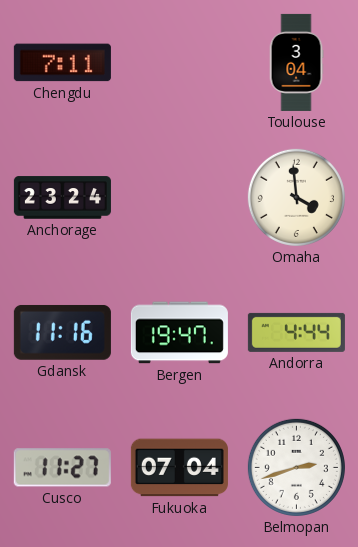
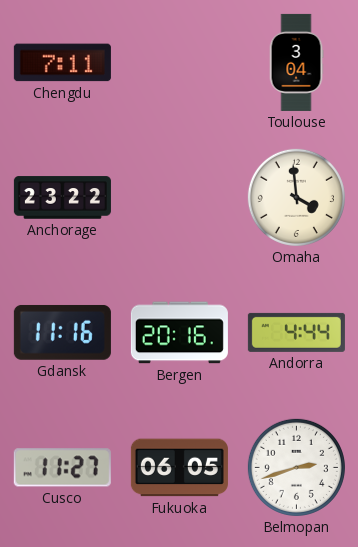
Anchorage: 23:24 -> 23:22
Bergen: 19:47 -> 20:16
Fukuoka: 07:04 -> 06:05
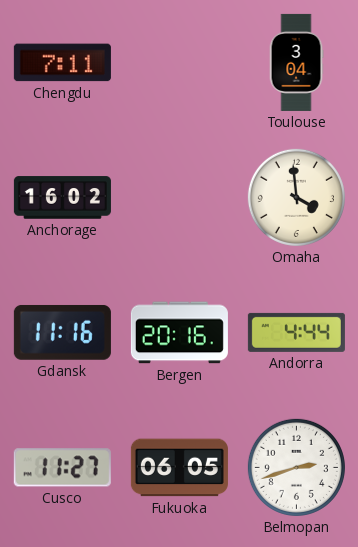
Anchorage: 23:22 -> 16:02
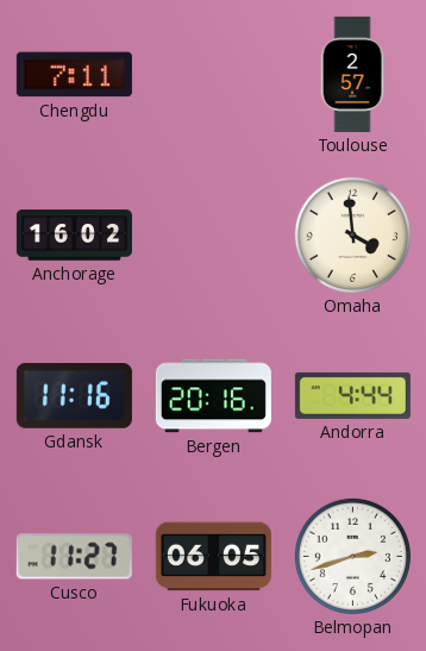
Toulouse: 3:04 -> 2:57
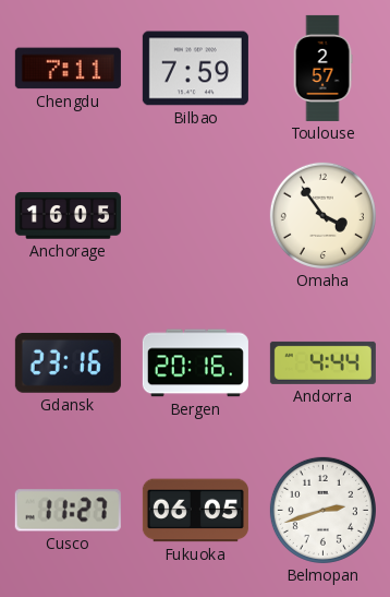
Bilbao: none -> 7:59
Anchorage: 16:02 -> 16:05
Omaha: 3:59 -> 3:54
Gdansk: 11:16 -> 23:16
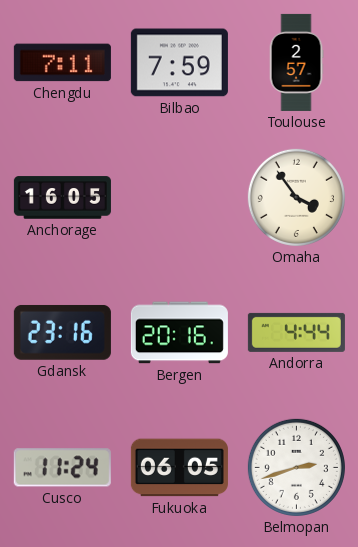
Cusco: 11:27 -> 11:24
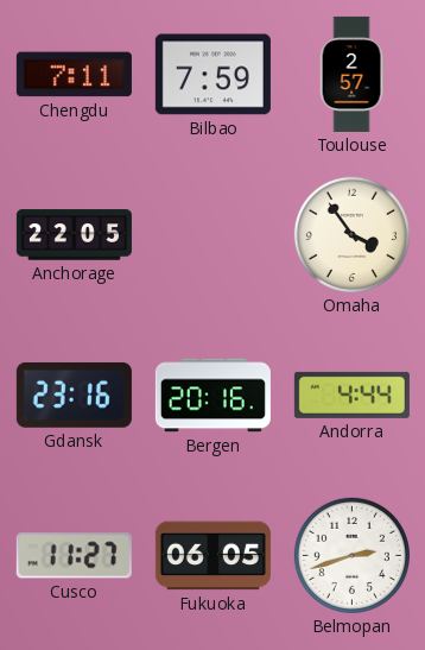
Anchorage: 16:05 -> 22:05
Cusco: 11:24 -> 11:27
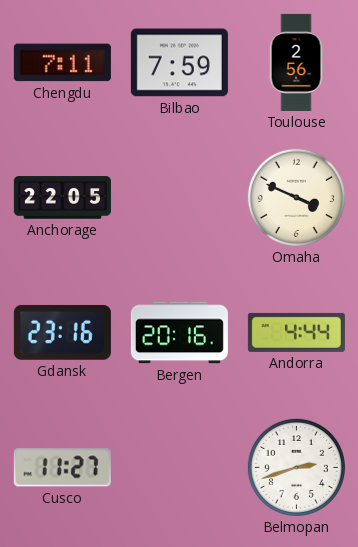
Toulouse: 2:57 -> 2:56
Omaha: 3:54 -> 3:49
Fukuoka: 06:05 -> none
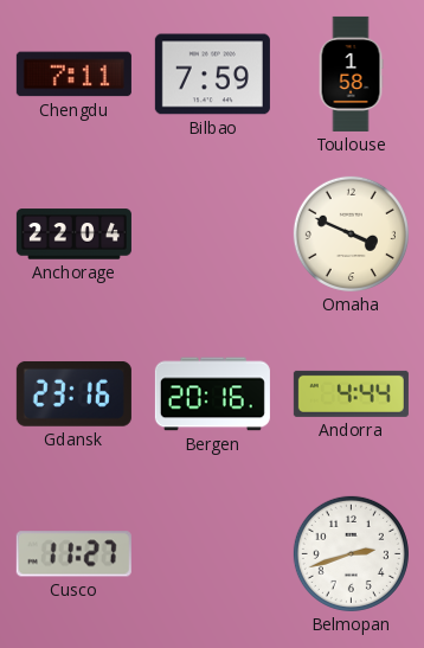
Toulouse: 2:56 -> 1:58
Anchorage: 22:05 -> 22:04
